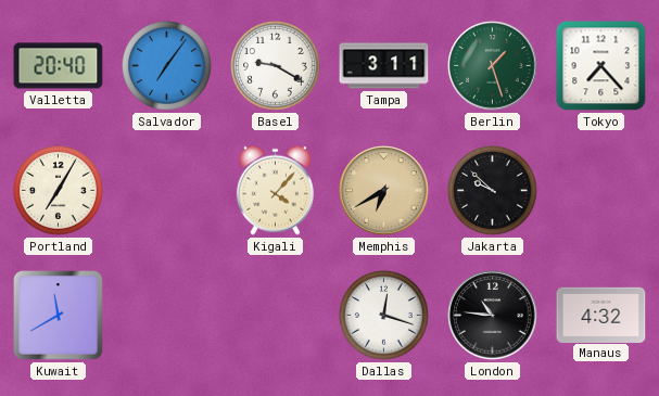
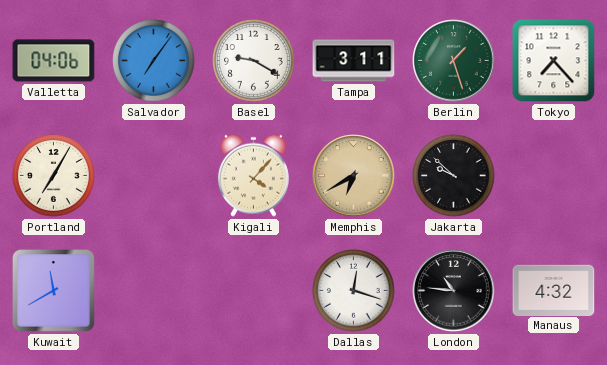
Valletta: 20:40 -> 04:06
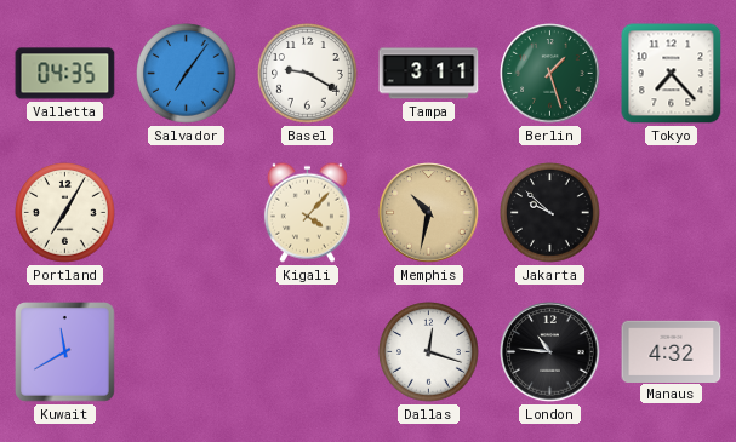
Valletta: 04:06 -> 04:35
Memphis: 6:40 -> 10:32
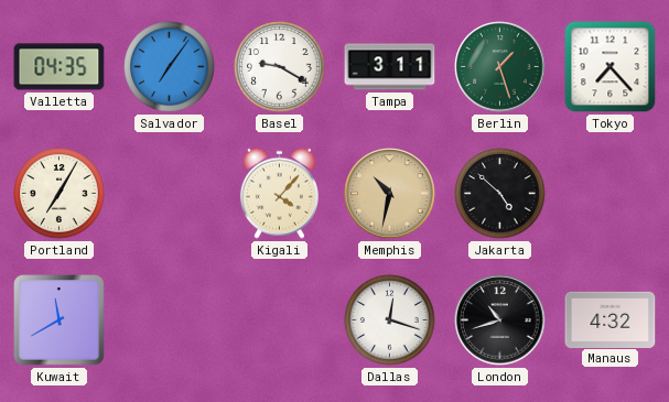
Jakarta: 9:52 -> 4:52
London: 10:46 -> 10:42
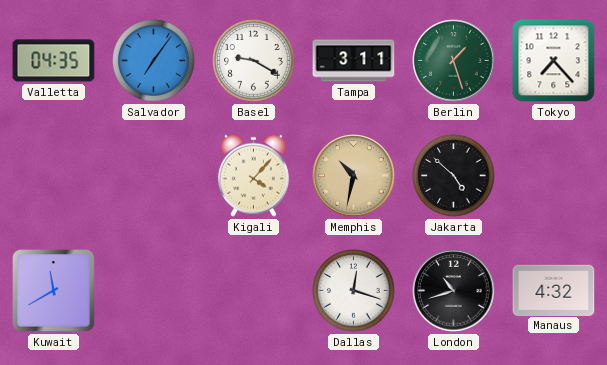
Portland: 7:05 -> none
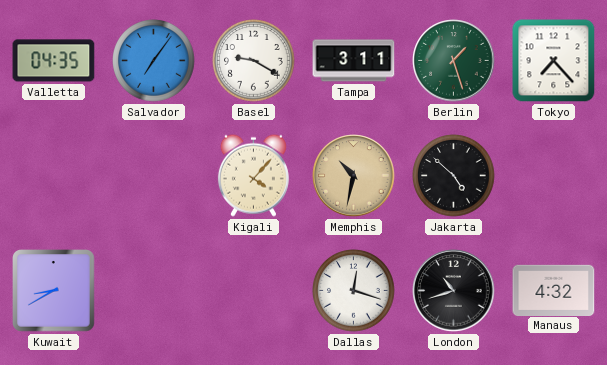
Kuwait: 11:40 -> 8:40
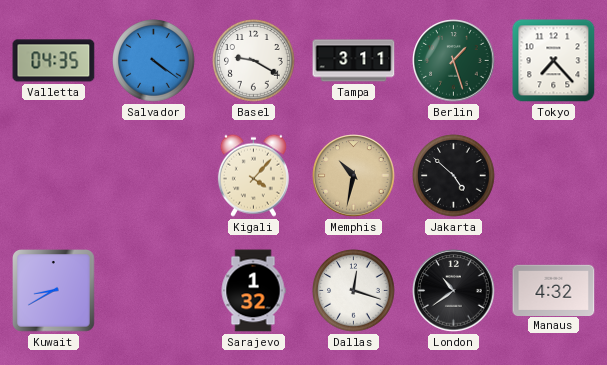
Salvador: 7:06 -> 4:21
Sarajevo: none -> 1:32
London: 10:42 -> 10:39
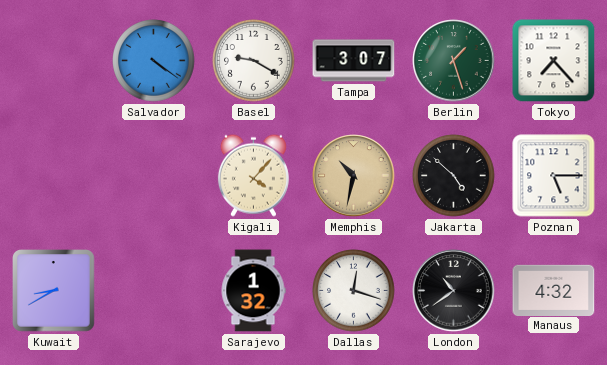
Valletta: 04:35 -> none
Tampa: 3:11 -> 3:07
Poznan: none -> 5:15
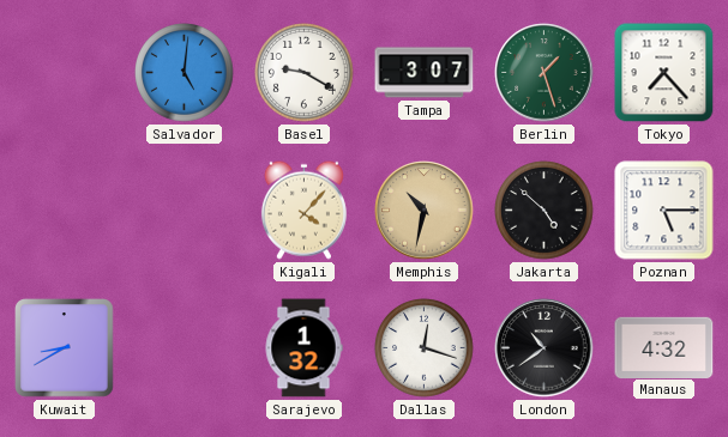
Salvador: 4:21 -> 5:01
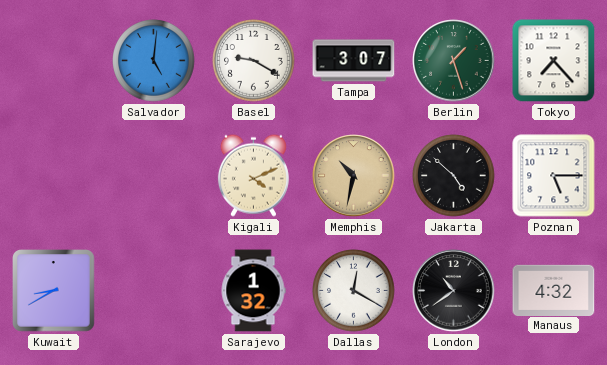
Kigali: 4:07 -> 4:11
Dallas: 12:18 -> 12:20
